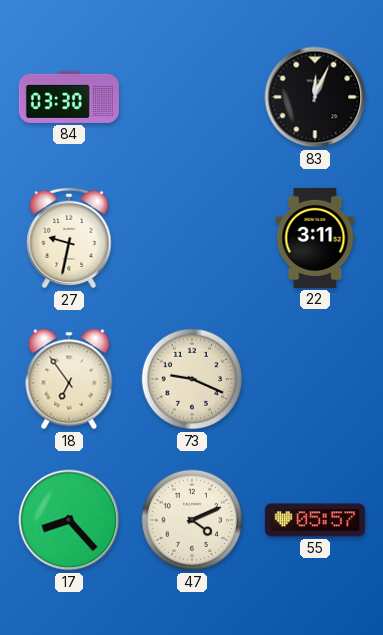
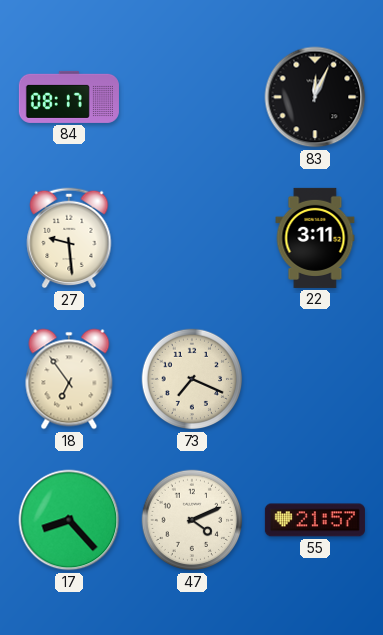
84: 03:30 -> 08:17
27: 9:32 -> 9:29
73: 9:19 -> 7:19
55: 05:57 -> 21:57
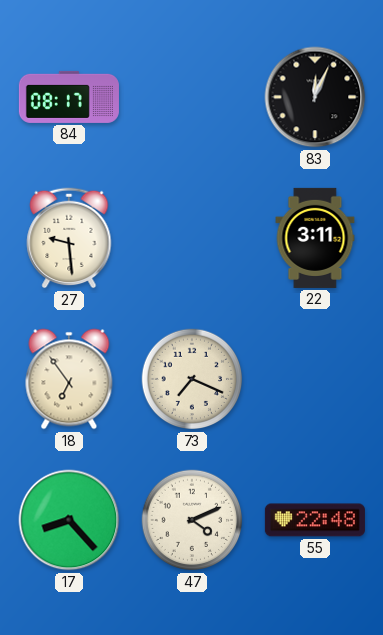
55: 21:57 -> 22:48
